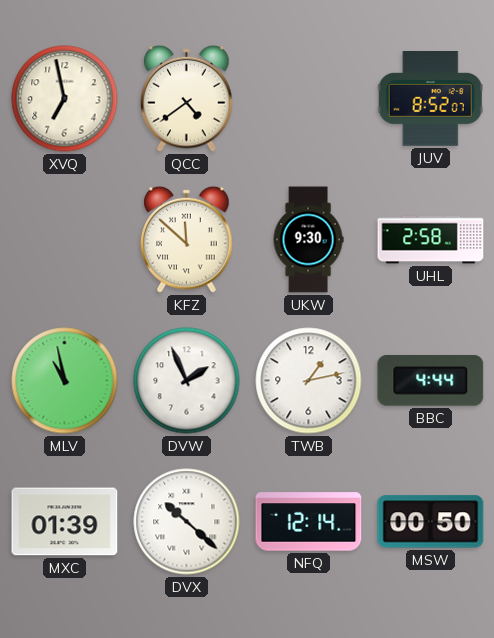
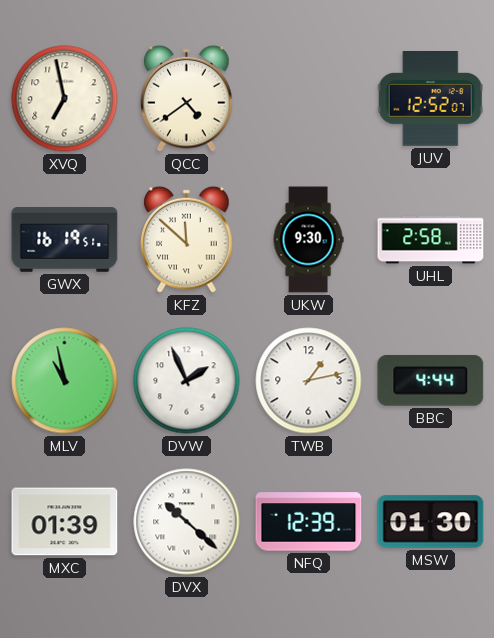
JUV: 8:52 -> 12:52
GWX: none -> 16:19
NFQ: 12:14 -> 12:39
MSW: 00:50 -> 01:30
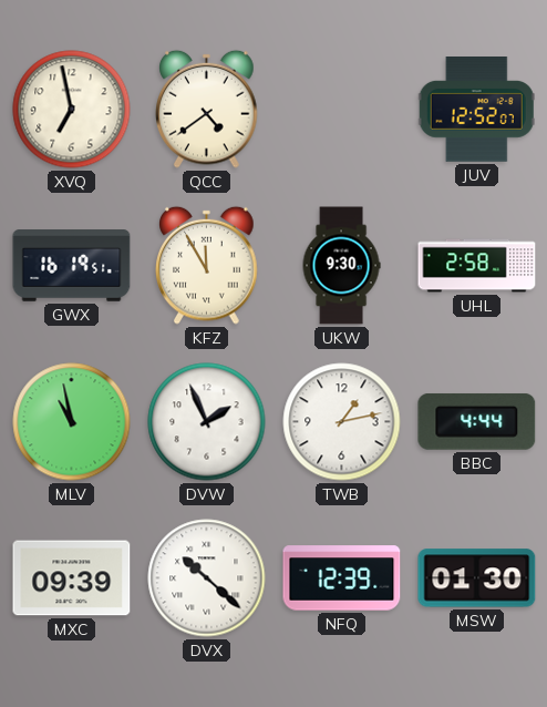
KFZ: 11:52 -> 11:55
MXC: 01:39 -> 09:39
